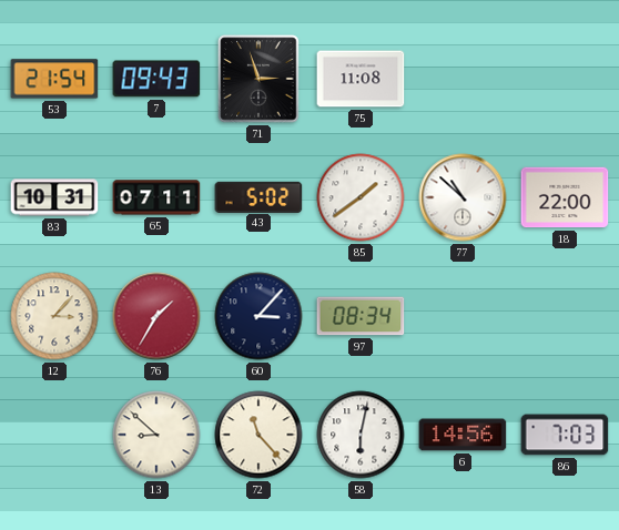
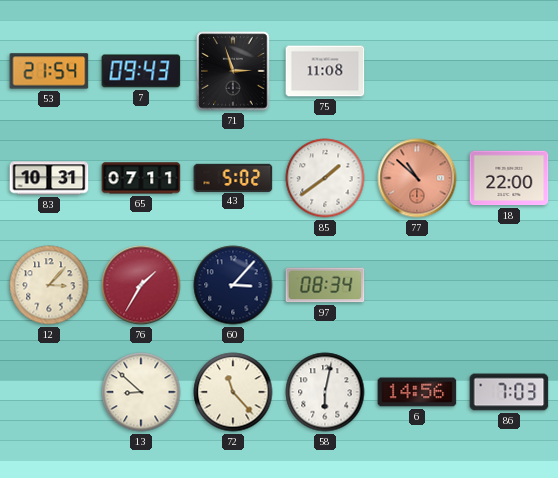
77 dial: white -> salmon
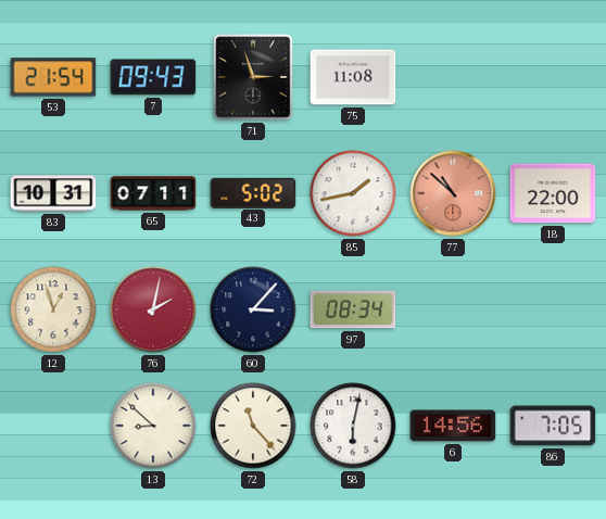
85: 1:39 -> 1:43
12: 3:07 -> 12:57
76: 1:35 -> 2:02
86: 7:03 -> 7:05
